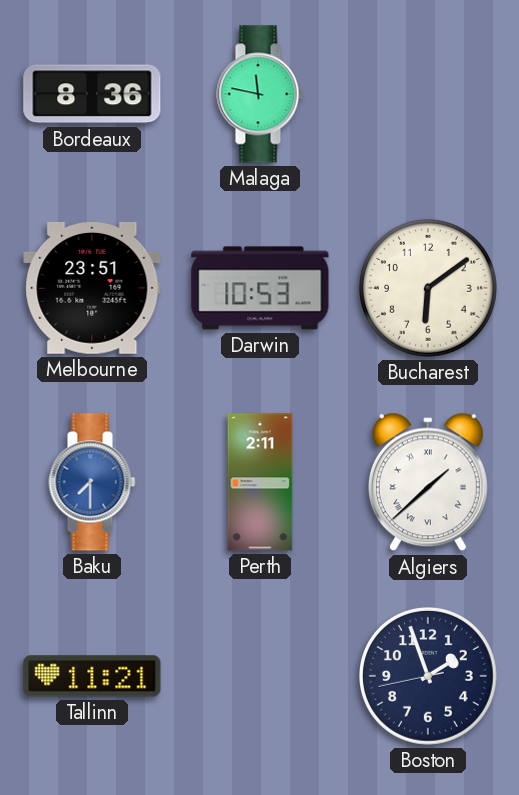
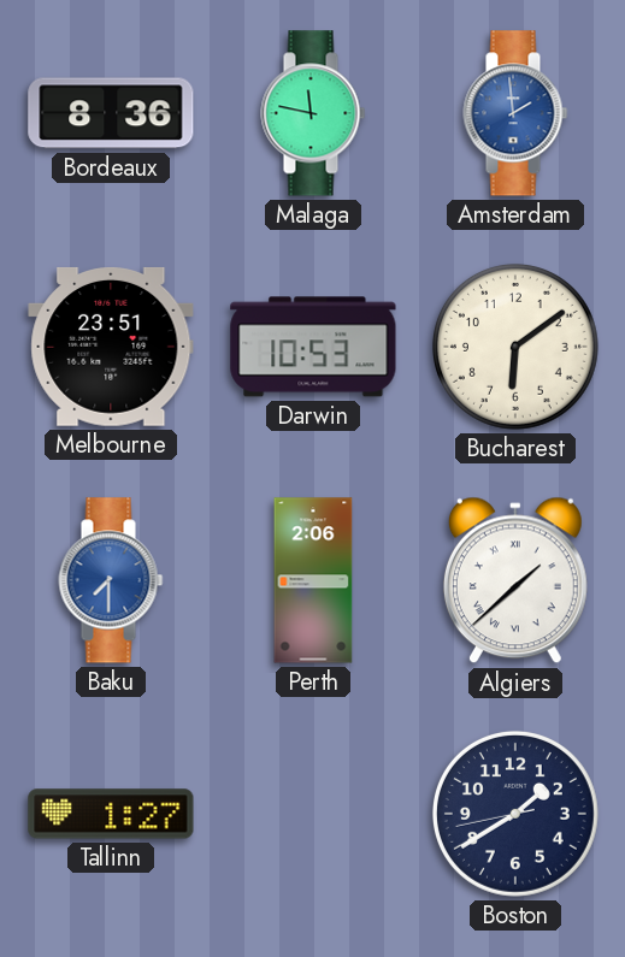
Amsterdam: none -> 1:59
Perth: 2:11 -> 2:06
Tallinn: 11:21 -> 1:27
Boston: 1:56 -> 1:39
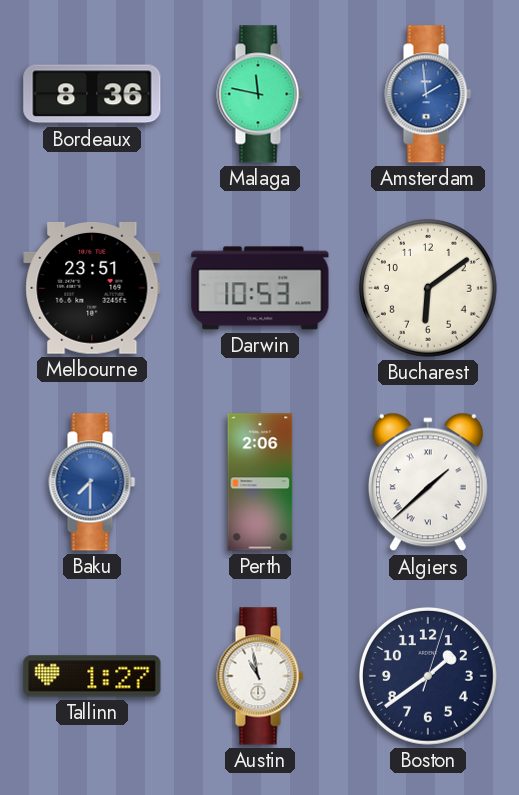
Austin: none -> 10:58
Boston: 1:39:43 -> 1:39:03
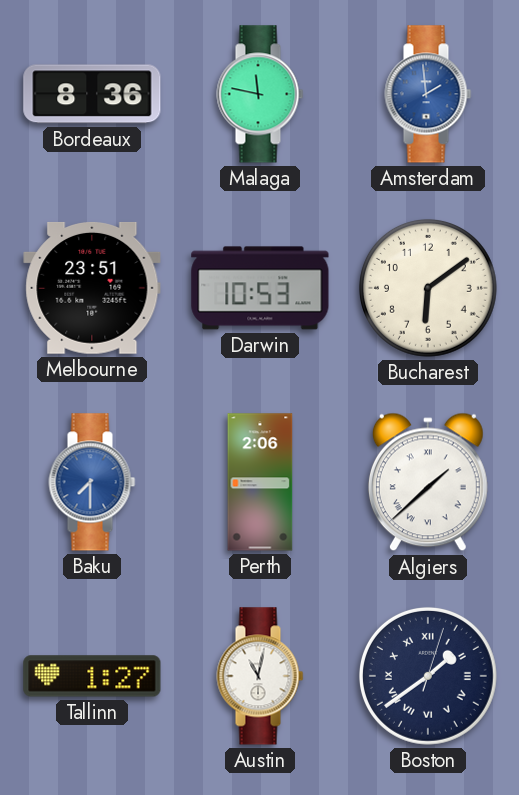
Austin: 10:58 -> 11:02
Boston numerals: Arabic -> Roman
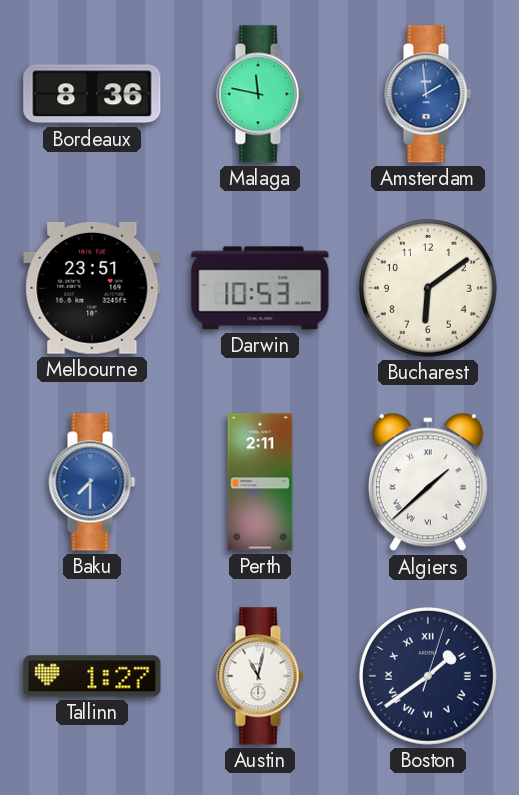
Perth: 2:06 -> 2:11
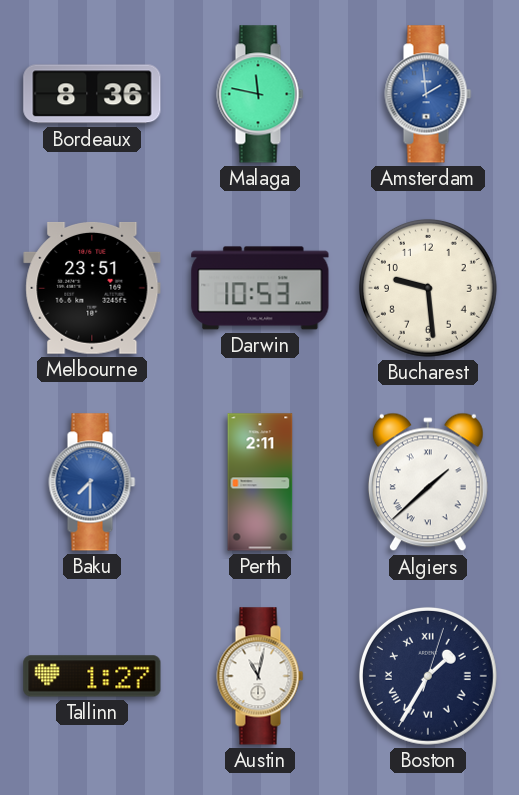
Bucharest: 6:09 -> 9:29
Boston: 1:39 -> 1:35
